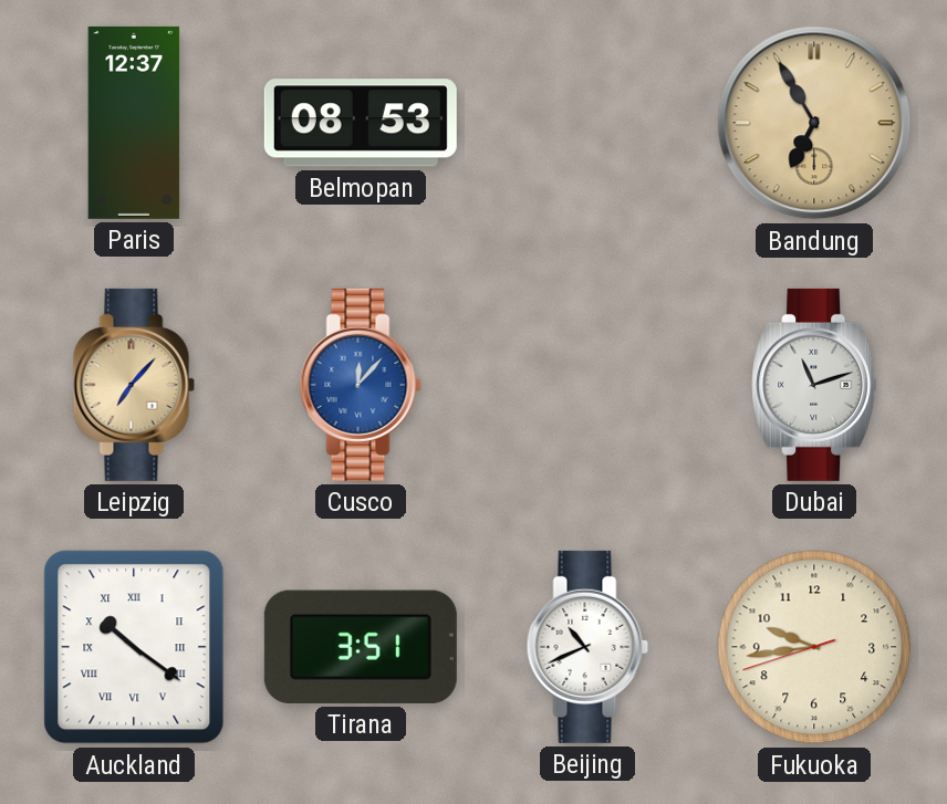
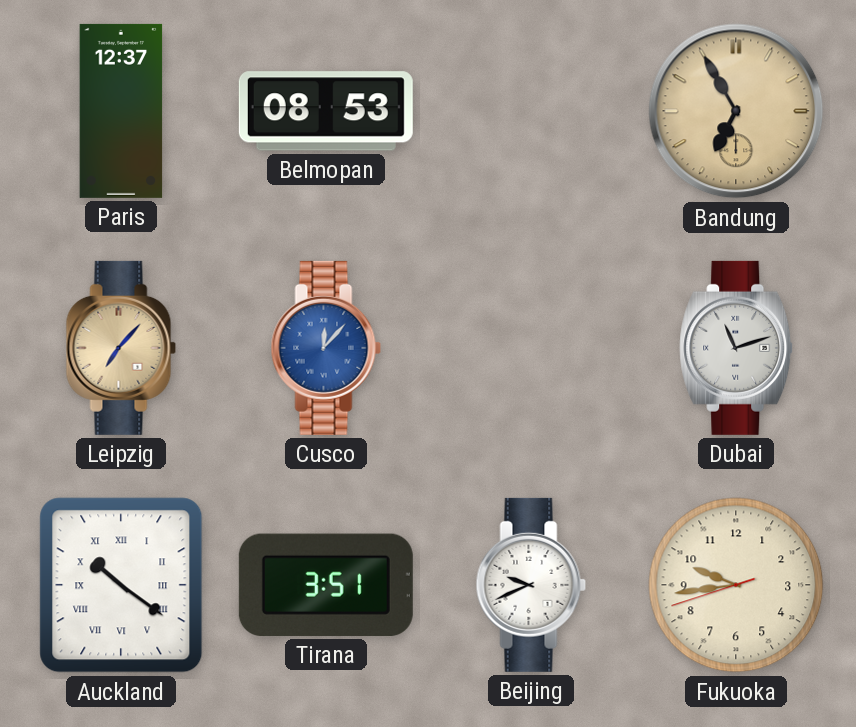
Beijing: 10:41 -> 9:41
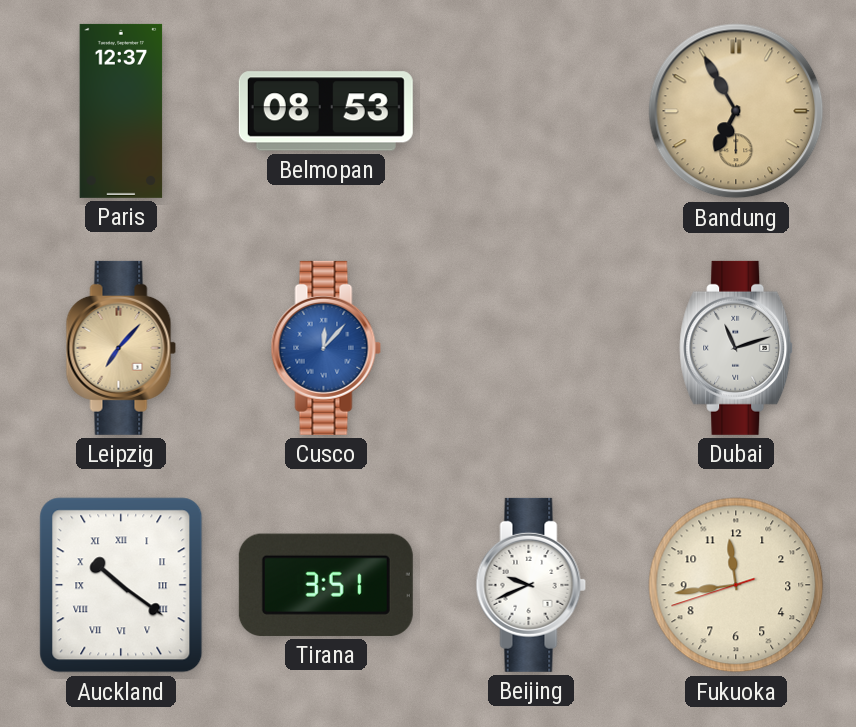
Fukuoka: 9:43 -> 11:43
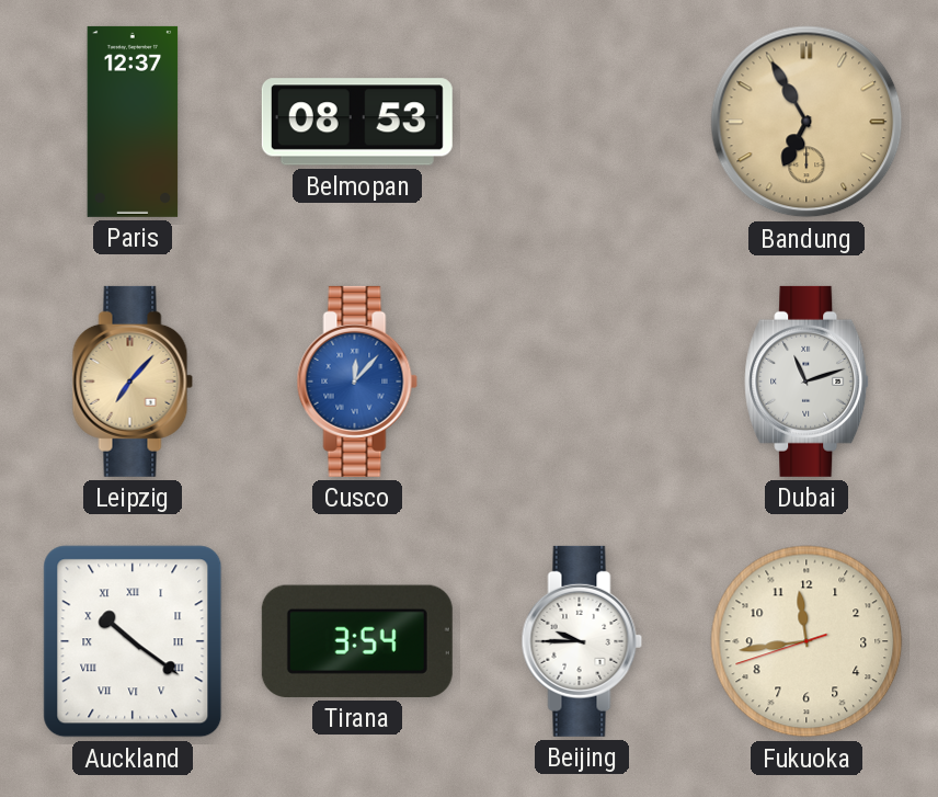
Tirana: 3:51 -> 3:54
Beijing: 9:41 -> 9:45
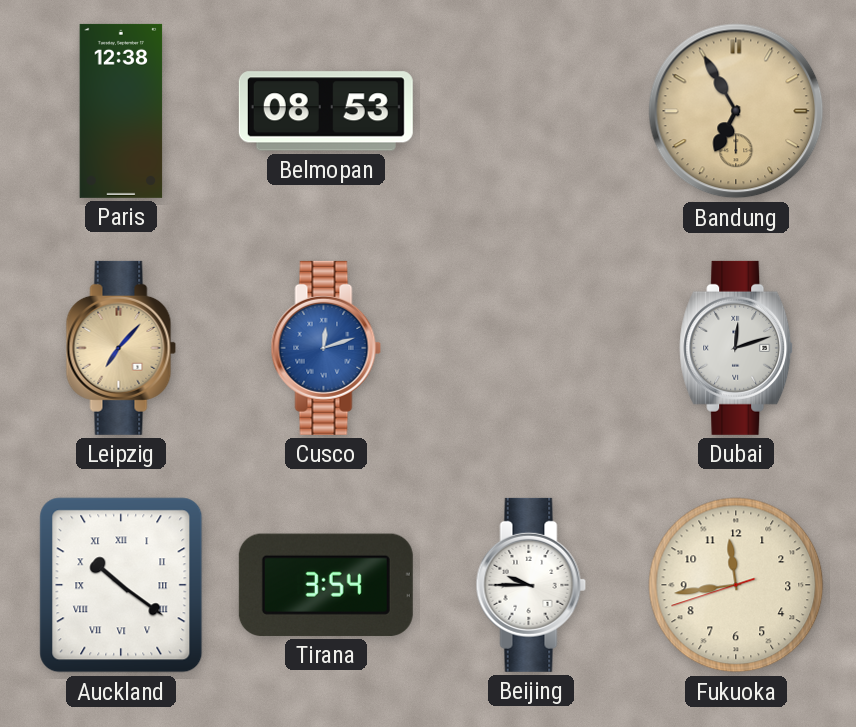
Paris: 12:37 -> 12:38
Cusco: 12:07 -> 12:12
Dubai: 11:12 -> 12:12
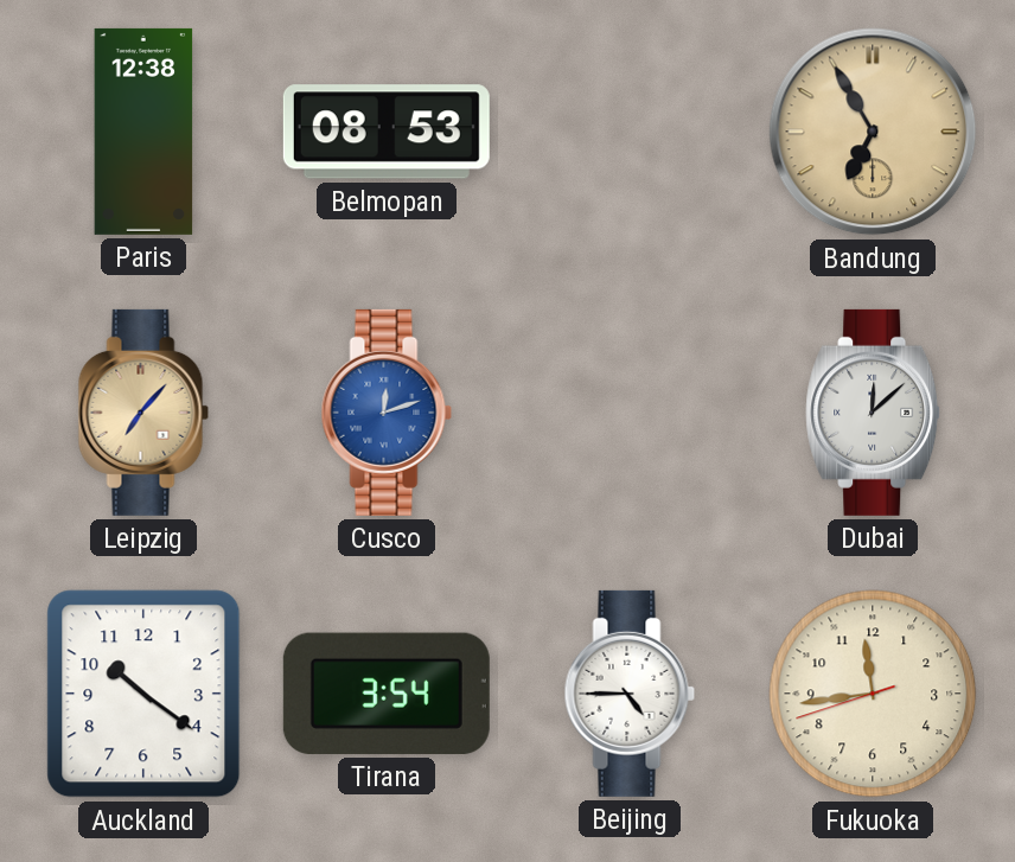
Dubai: 12:12 -> 12:08
Auckland numerals: Roman -> Arabic
Beijing: 9:45 -> 4:45
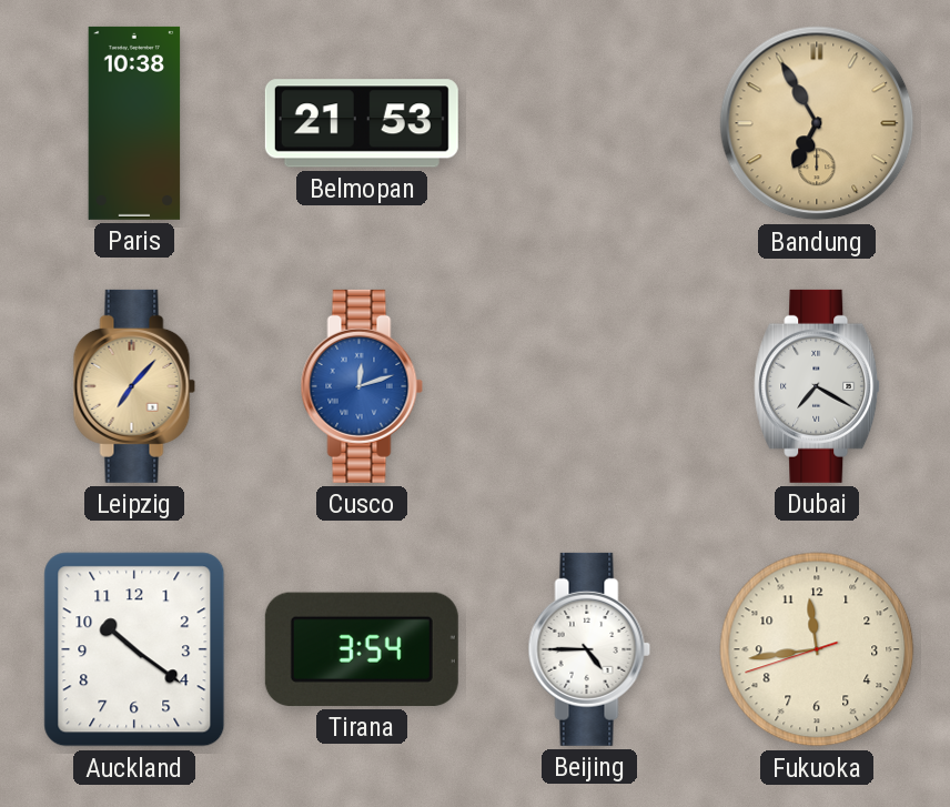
Paris: 12:38 -> 10:38
Belmopan: 08:53 -> 21:53
Dubai: 12:08 -> 7:20
